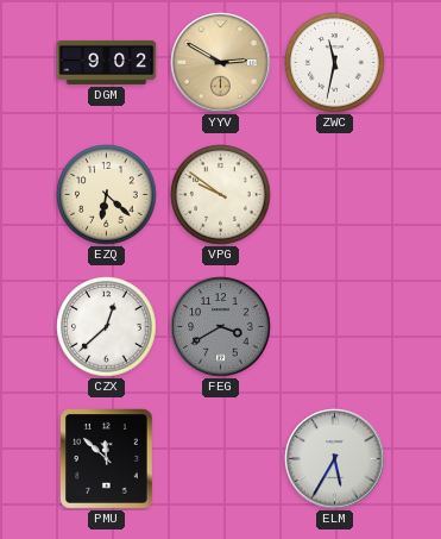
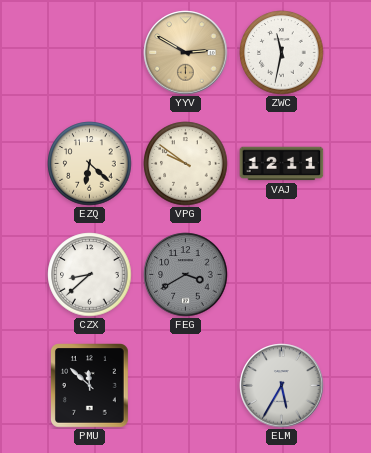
DGM: 9:02 -> none
VAJ: none -> 12:11
CZX: 12:38 -> 8:38
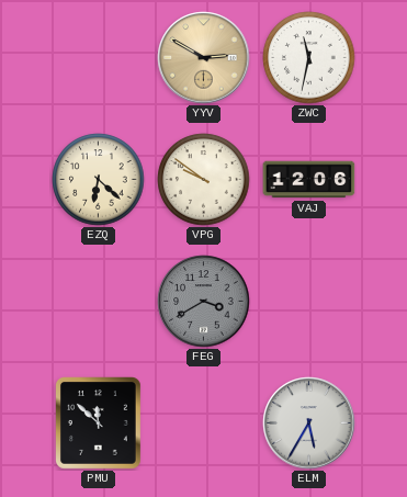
VAJ: 12:11 -> 12:06
CZX: 8:38 -> none
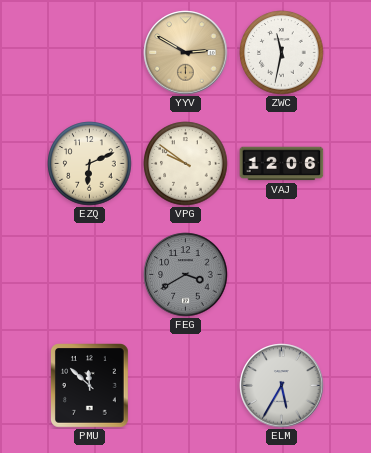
EZQ: 6:22 -> 6:11
